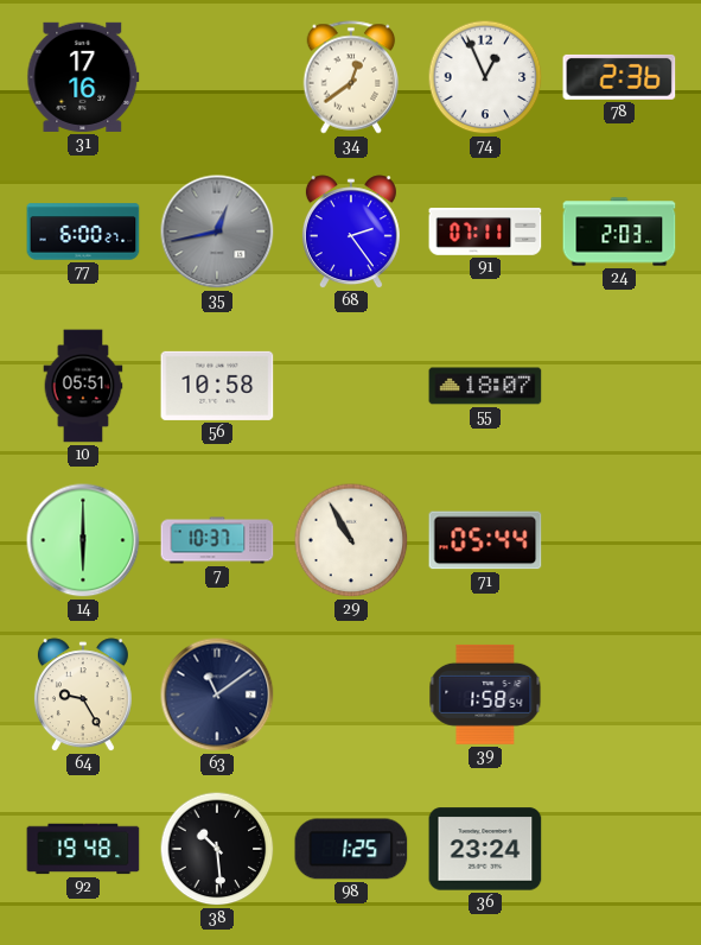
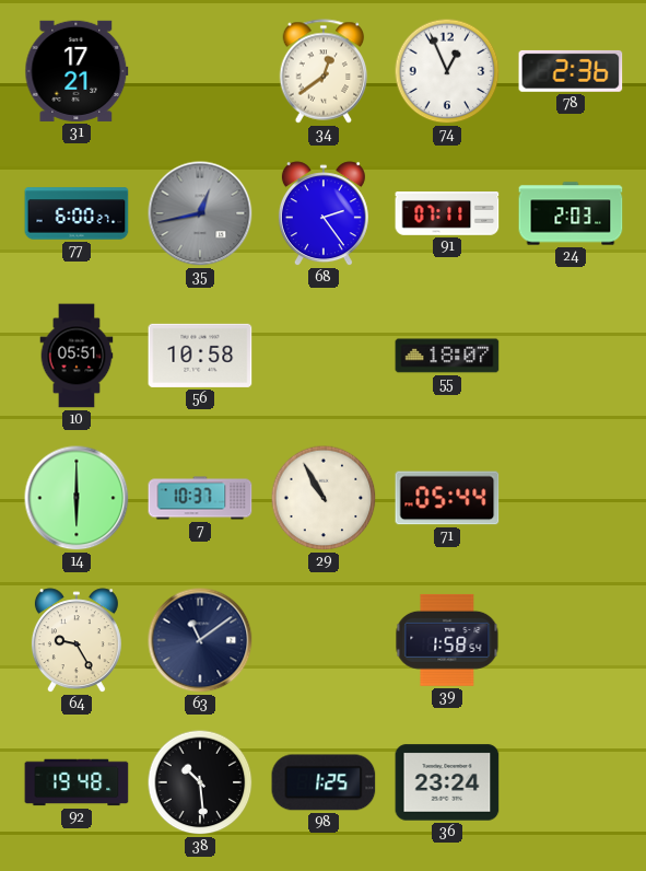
31: 17:16 -> 17:21
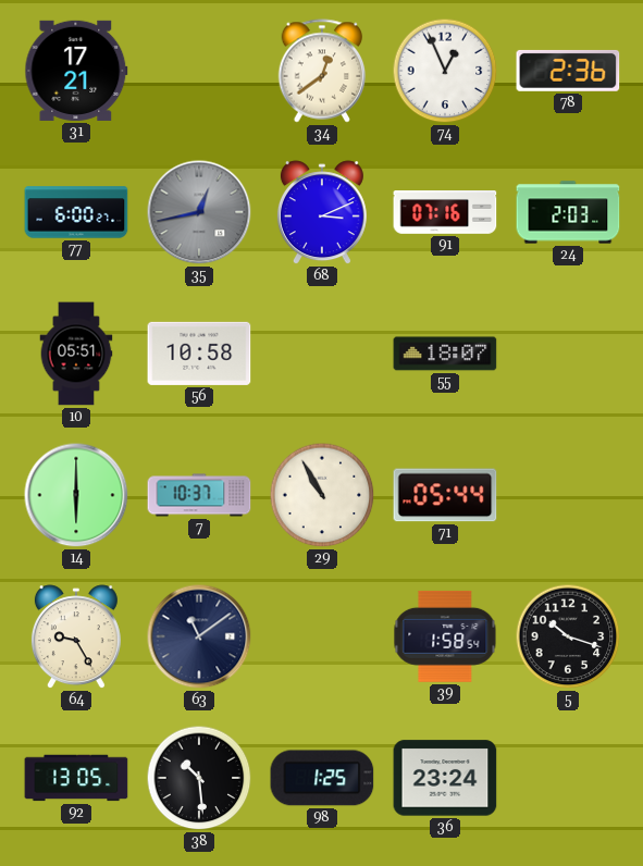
68: 2:24 -> 3:11
91: 07:11 -> 07:16
5: none -> 10:18
92: 19:48 -> 13:05
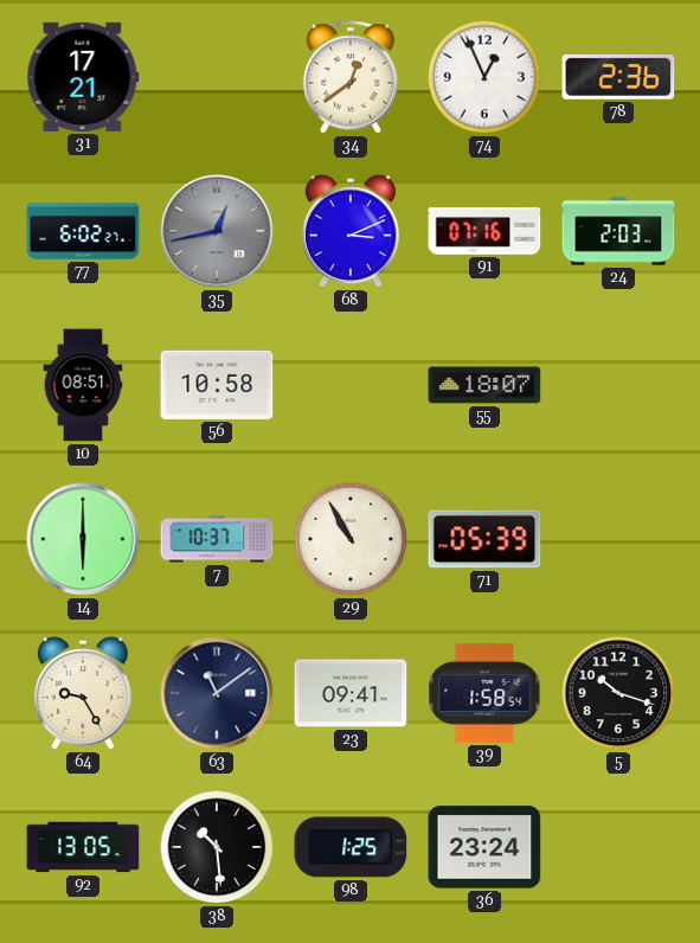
77: 6:00 -> 6:02
10: 05:51 -> 08:51
71: 05:44 -> 05:39
23: none -> 09:41
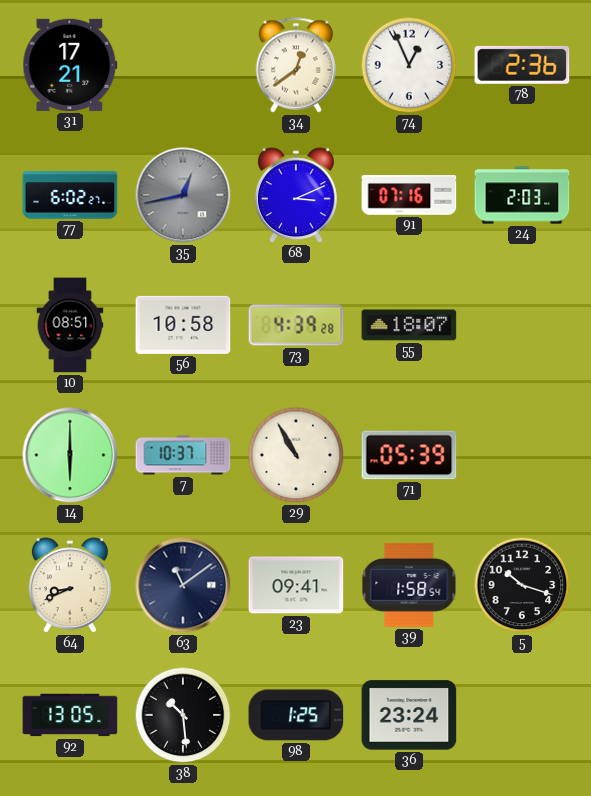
73: none -> 4:39
64: 9:25 -> 8:41
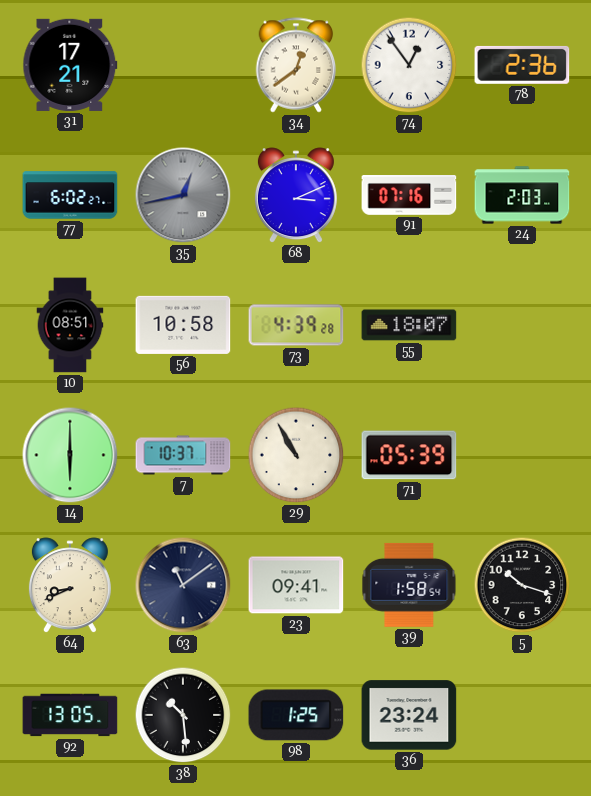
74: 12:56 -> 12:54
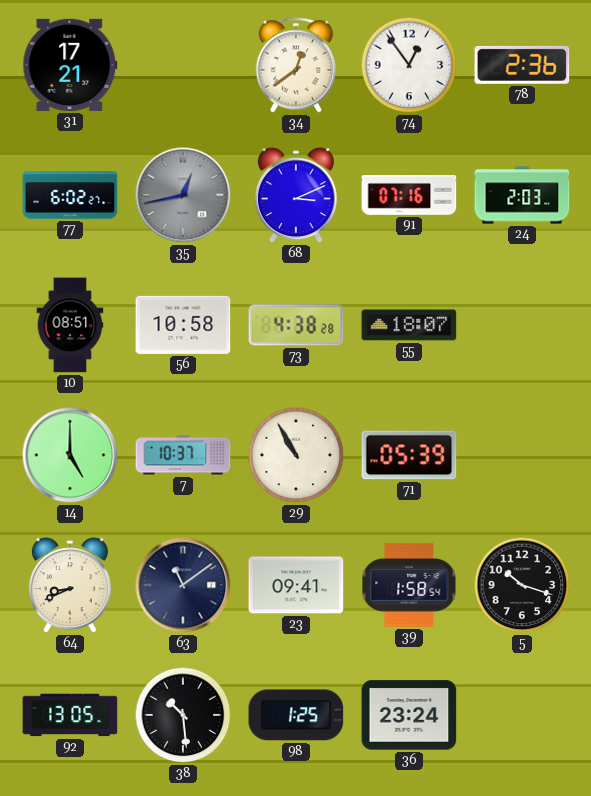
73: 4:39 -> 4:38
14: 6:00 -> 5:00
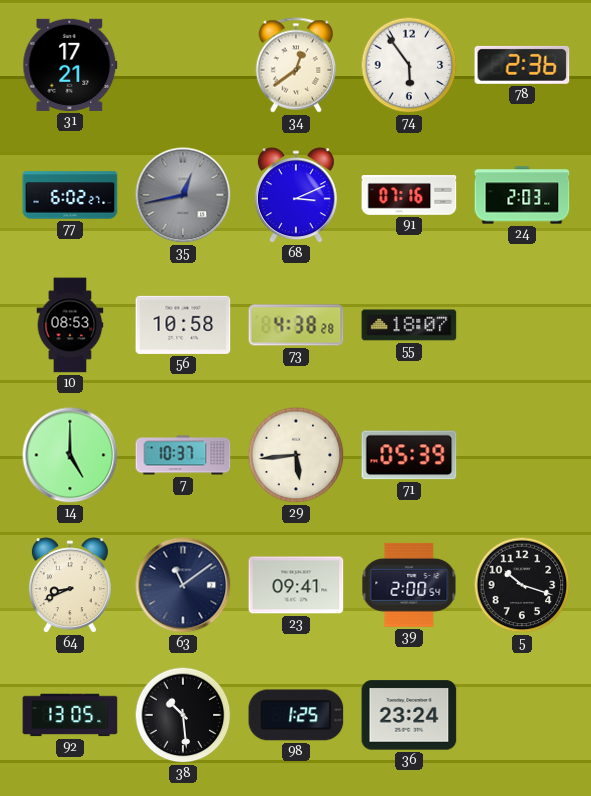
74: 12:54 -> 5:54
10: 08:51 -> 08:53
29: 10:55 -> 5:44
39: 1:58 -> 2:00
